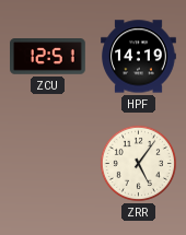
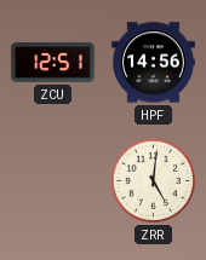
HPF: 14:19 -> 14:56
ZRR: 5:06 -> 5:01
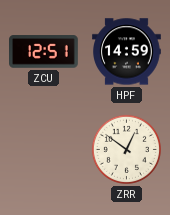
HPF: 14:56 -> 14:59
ZRR: 5:01 -> 12:51
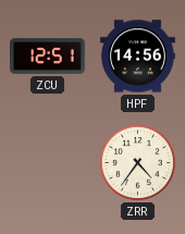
HPF: 14:59 -> 14:56
ZRR: 12:51 -> 4:36
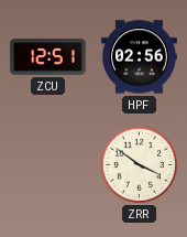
HPF: 14:56 -> 02:56
ZRR: 4:36 -> 3:51
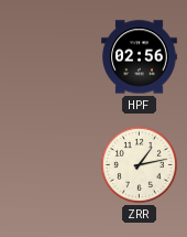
ZCU: 12:51 -> none
ZRR: 3:51 -> 1:13
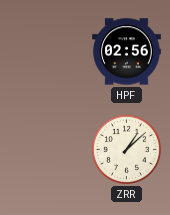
ZRR: 1:13 -> 1:08
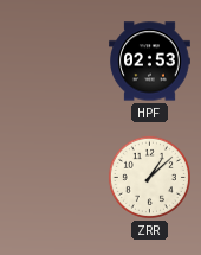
HPF: 02:56 -> 02:53
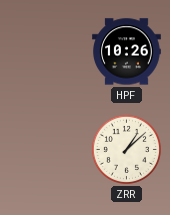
HPF: 02:53 -> 10:26
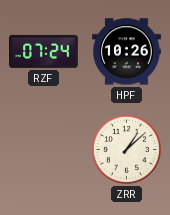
RZF: none -> 07:24
